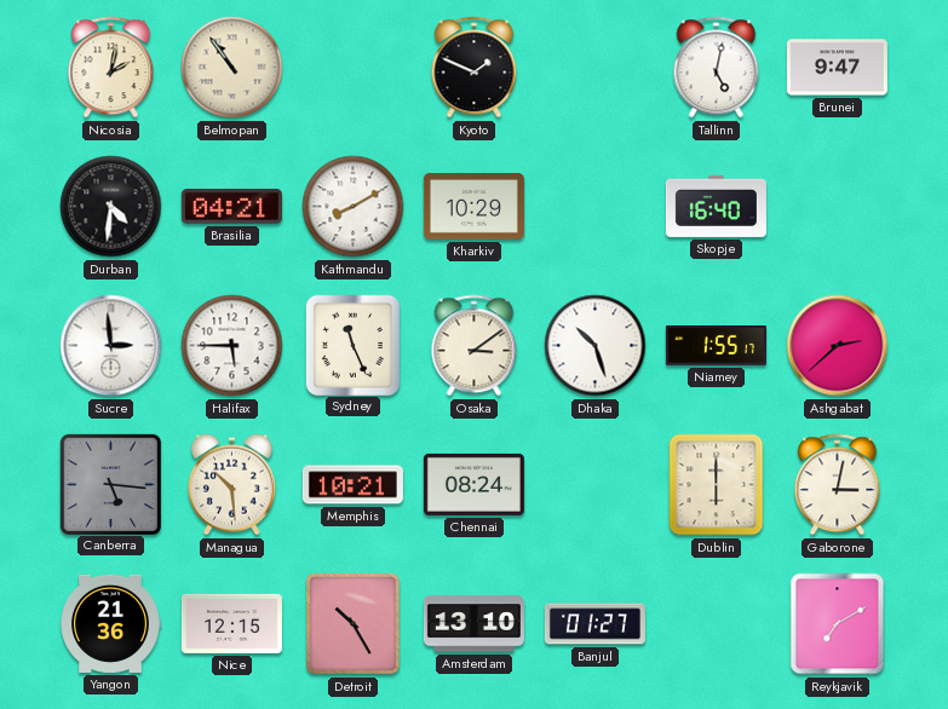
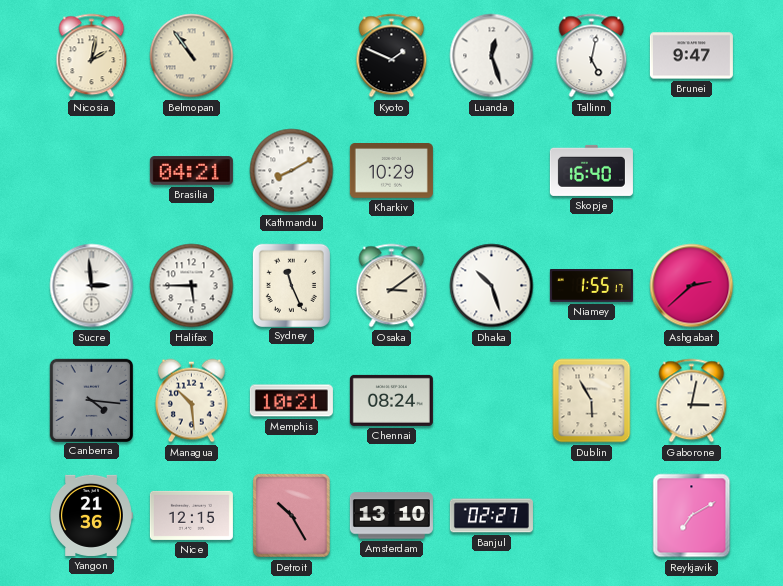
Luanda: none -> 12:27
Durban: 4:31 -> none
Canberra: 5:16 -> 4:16
Dublin: 6:00 -> 5:55
Banjul: 01:27 -> 02:27
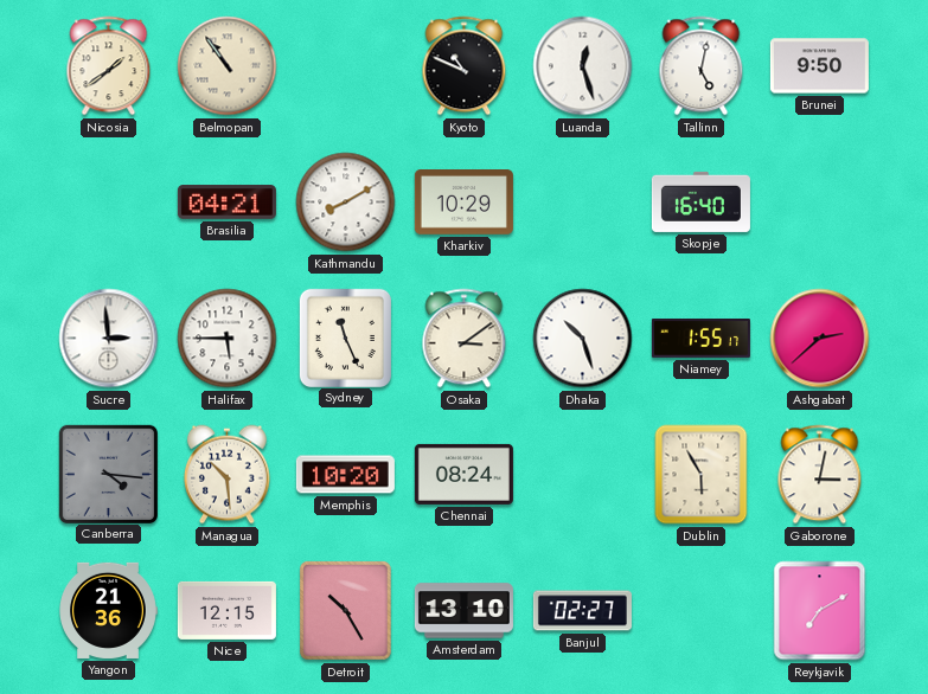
Nicosia: 2:02 -> 1:39
Kyoto: 1:49 -> 10:49
Brunei: 9:47 -> 9:50
Memphis: 10:21 -> 10:20
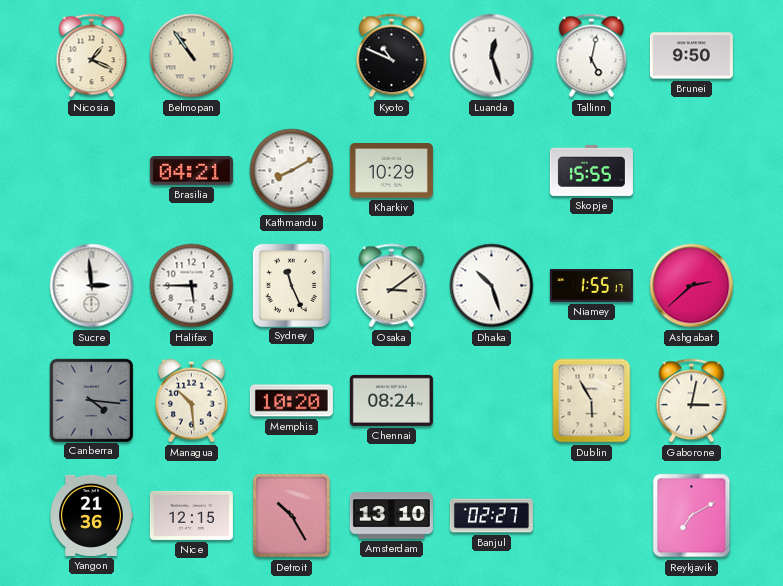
Nicosia: 1:39 -> 1:19
Skopje: 16:40 -> 15:55
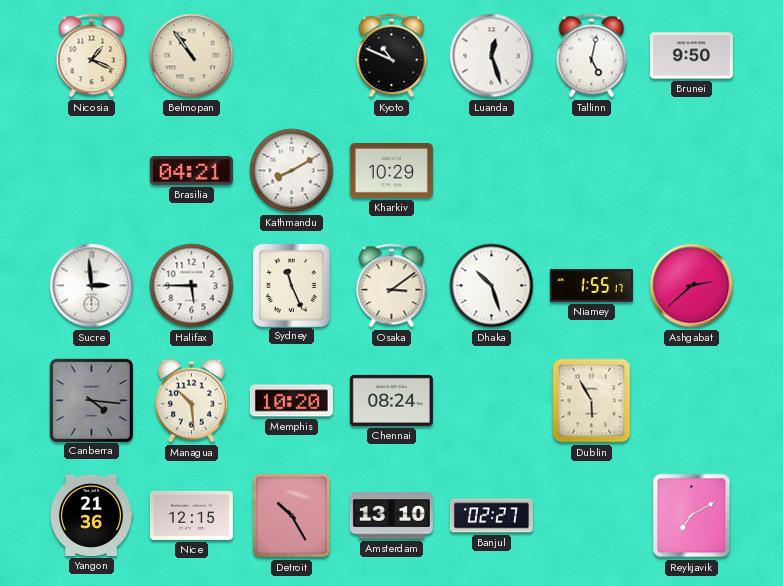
Skopje: 15:55 -> none
Gaborone: 3:02 -> none
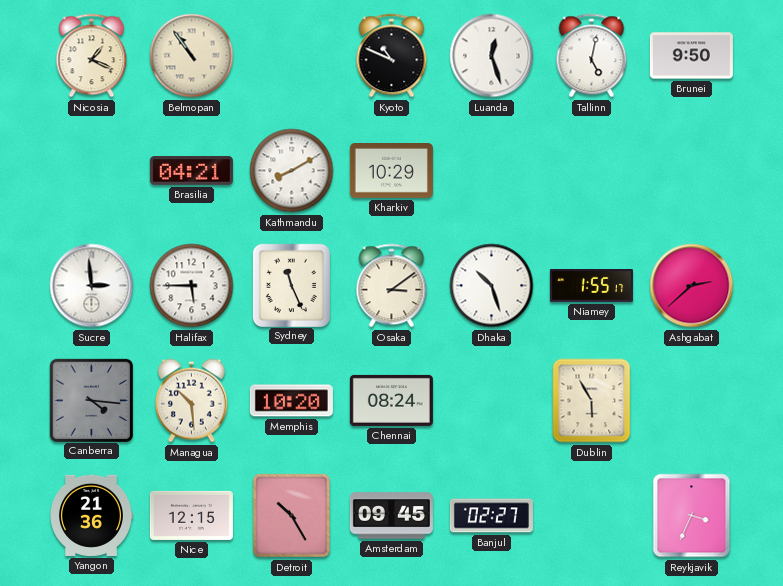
Amsterdam: 13:10 -> 09:45
Reykjavik: 7:10 -> 3:34
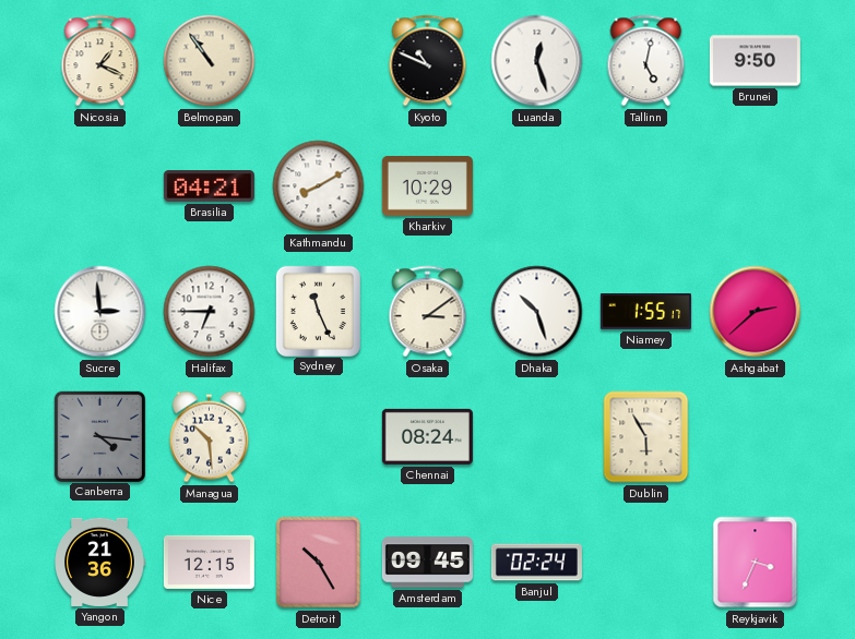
Halifax: 5:45 -> 6:45
Memphis: 10:20 -> none
Banjul: 02:27 -> 02:24
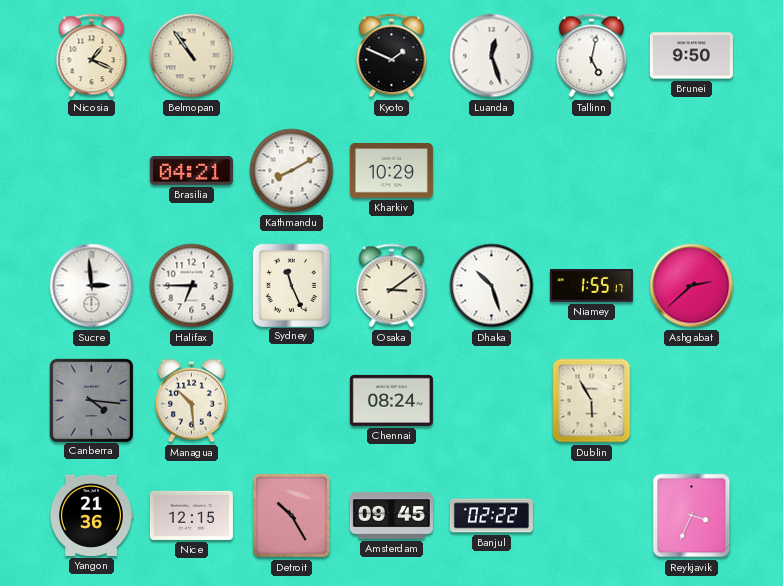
Kyoto: 10:49 -> 1:49
Banjul: 02:24 -> 02:22
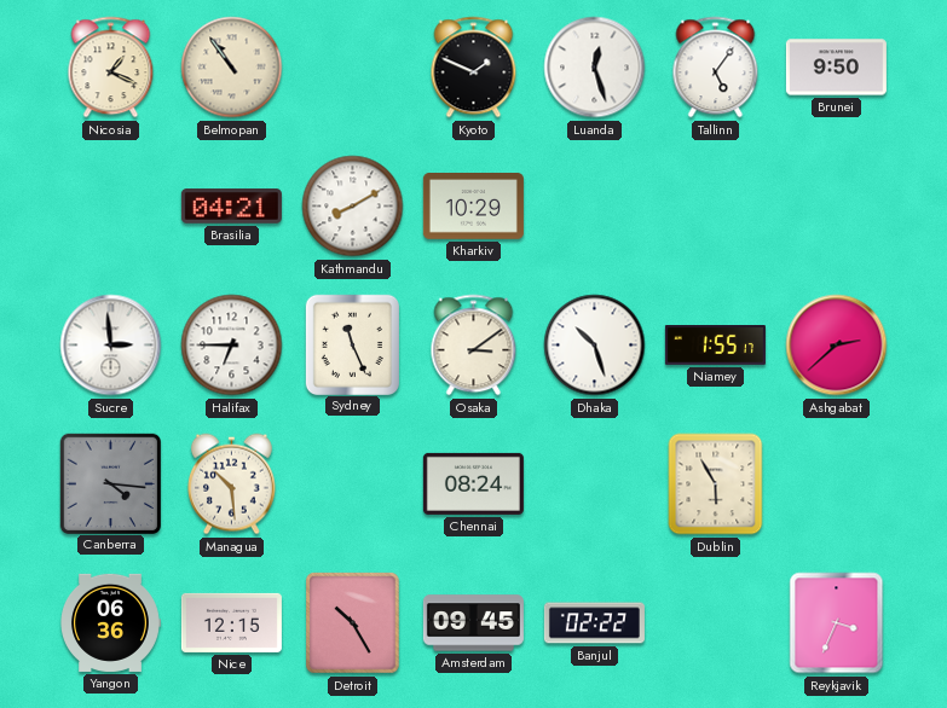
Tallinn: 5:02 -> 5:06
Yangon: 21:36 -> 06:36
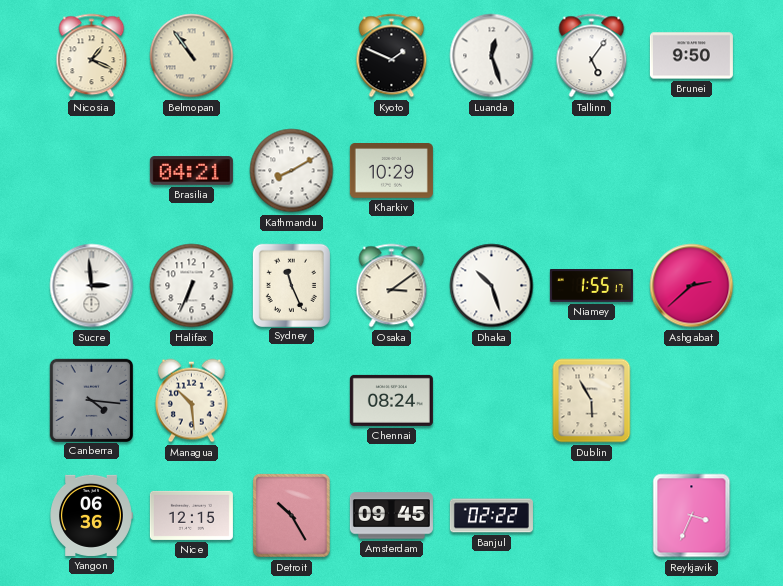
Halifax: 6:45 -> 6:34
